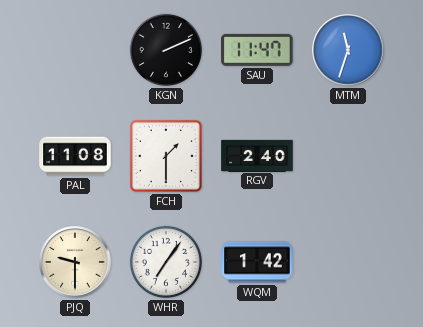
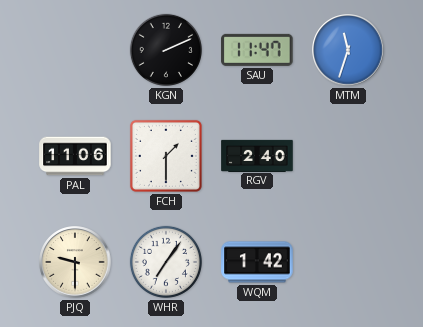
PAL: 11:08 -> 11:06
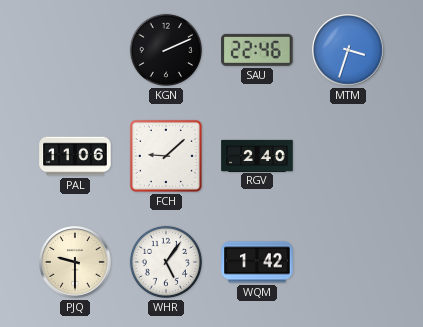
SAU: 11:47 -> 22:46
MTM: 11:33 -> 3:33
FCH: 1:30 -> 9:08
WHR: 7:06 -> 5:06
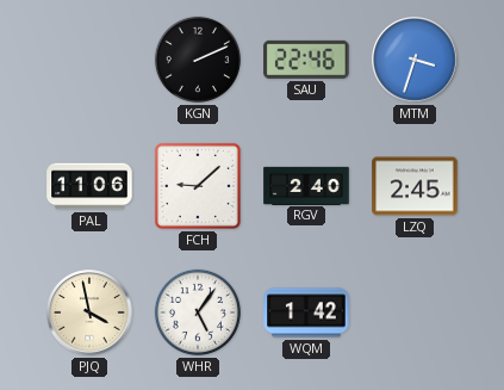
LZQ: none -> 2:45
PJQ: 9:30 -> 3:58
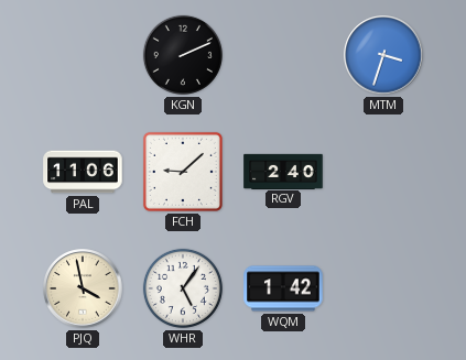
SAU: 22:46 -> none
LZQ: 2:45 -> none
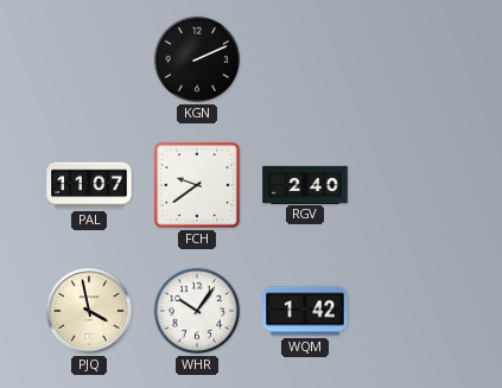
MTM: 3:33 -> none
PAL: 11:06 -> 11:07
FCH: 9:08 -> 9:39
WHR: 5:06 -> 10:06
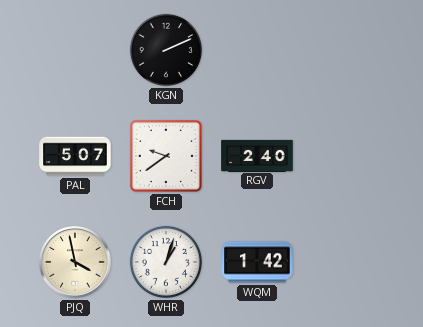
PAL: 11:07 -> 5:07
WHR: 10:06 -> 1:03
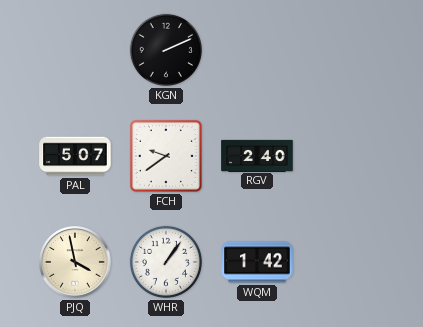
WHR: 1:03 -> 1:06
